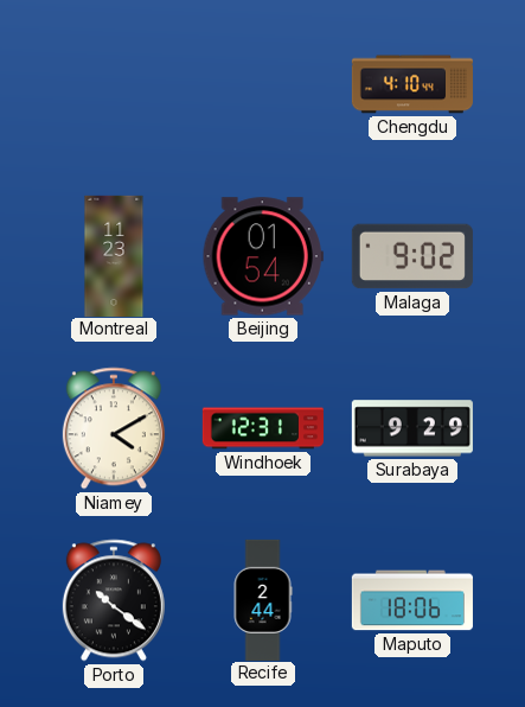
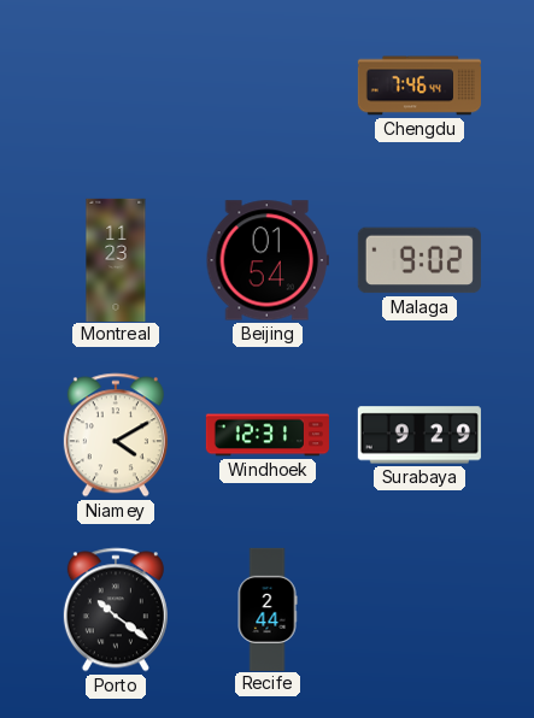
Chengdu: 4:10 -> 7:46
Maputo: 18:06 -> none
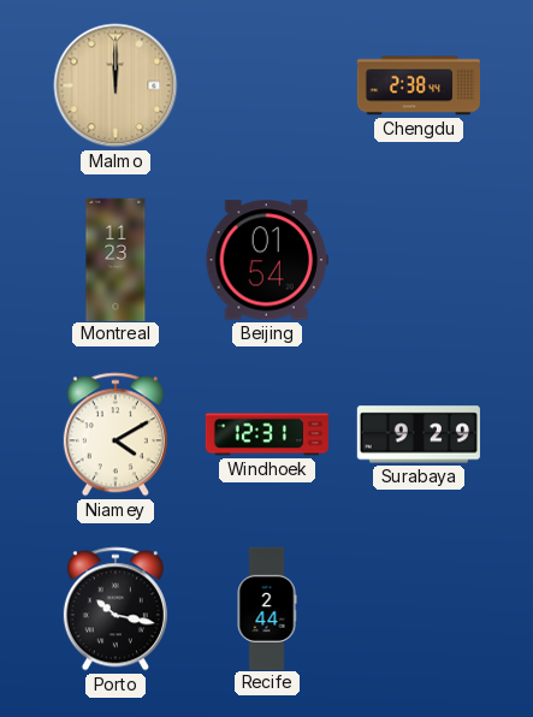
Malmo: none -> 12:00
Chengdu: 7:46 -> 2:38
Malaga: 9:02 -> none
Porto: 10:21 -> 10:17
